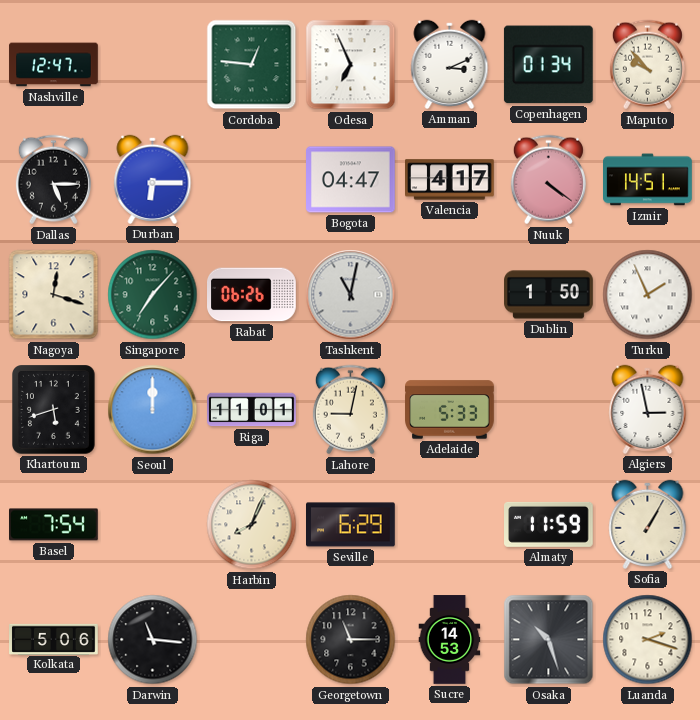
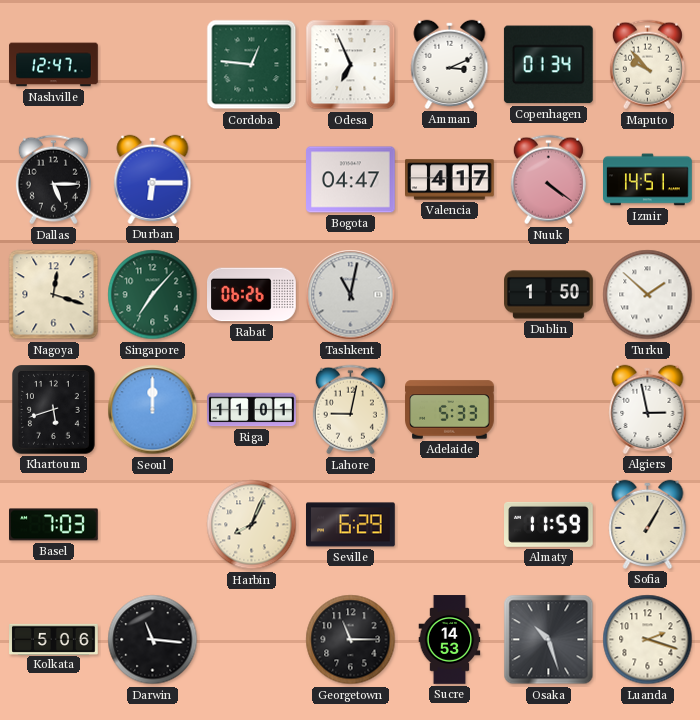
Turku: 1:56 -> 1:52
Basel: 7:54 -> 7:03
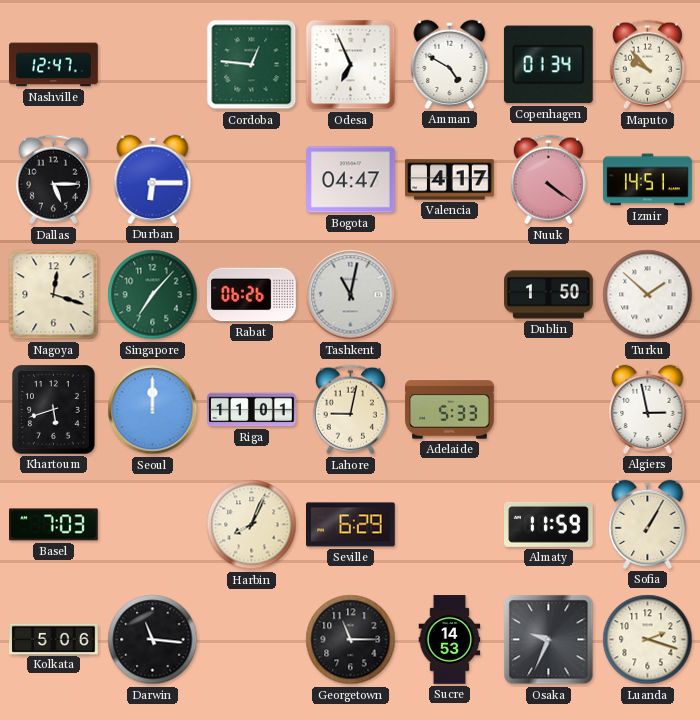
Amman: 3:11 -> 4:50
Osaka: 10:27 -> 9:34
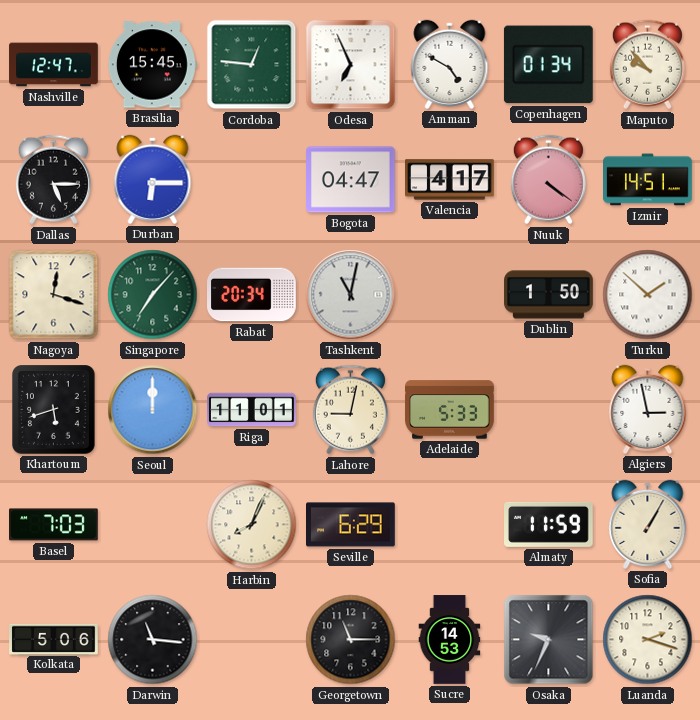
Brasilia: none -> 15:45
Rabat: 06:26 -> 20:34
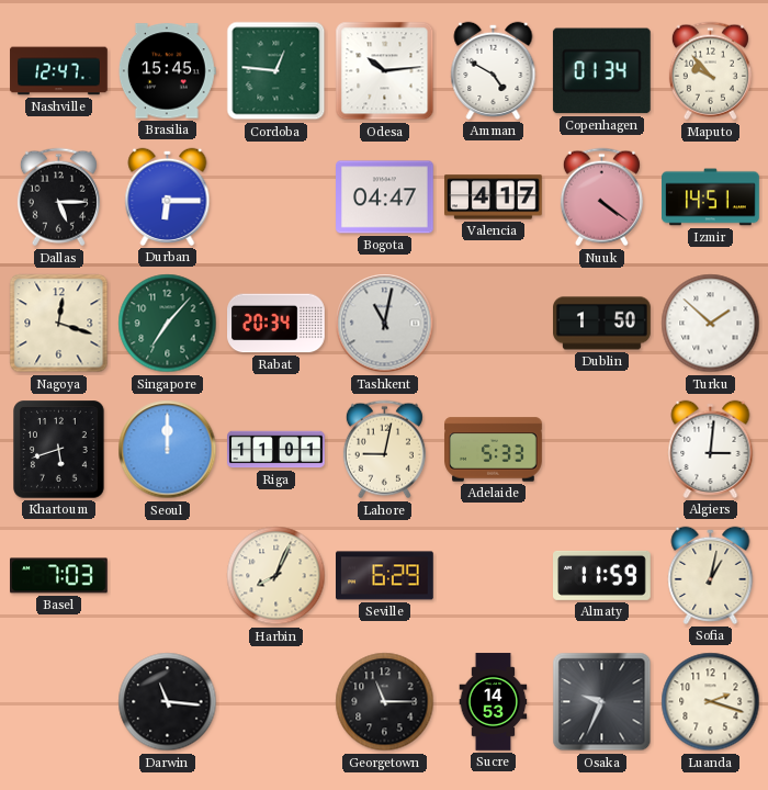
Odesa: 6:56 -> 10:14
Algiers: 2:58 -> 3:01
Sofia: 1:05 -> 1:02
Kolkata: 5:06 -> none
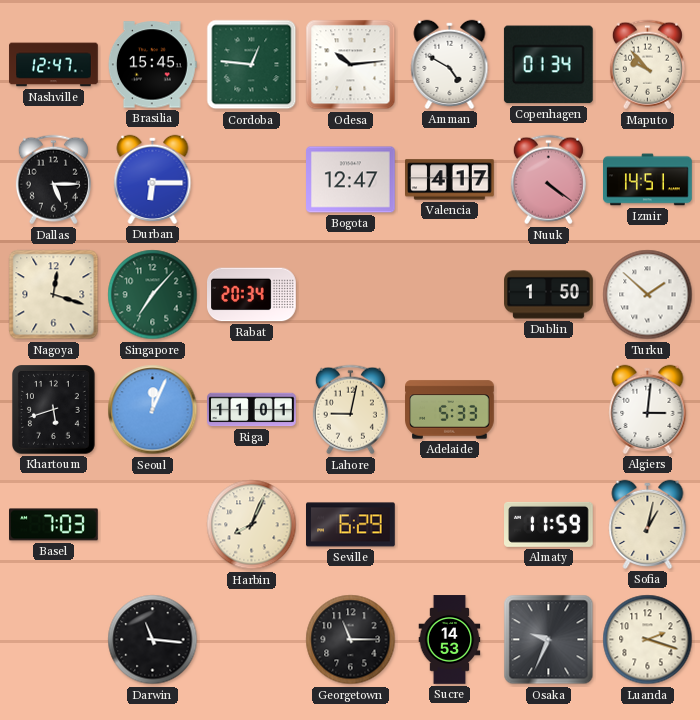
Bogota: 04:47 -> 12:47
Tashkent: 11:02 -> none
Seoul: 12:00 -> 12:04
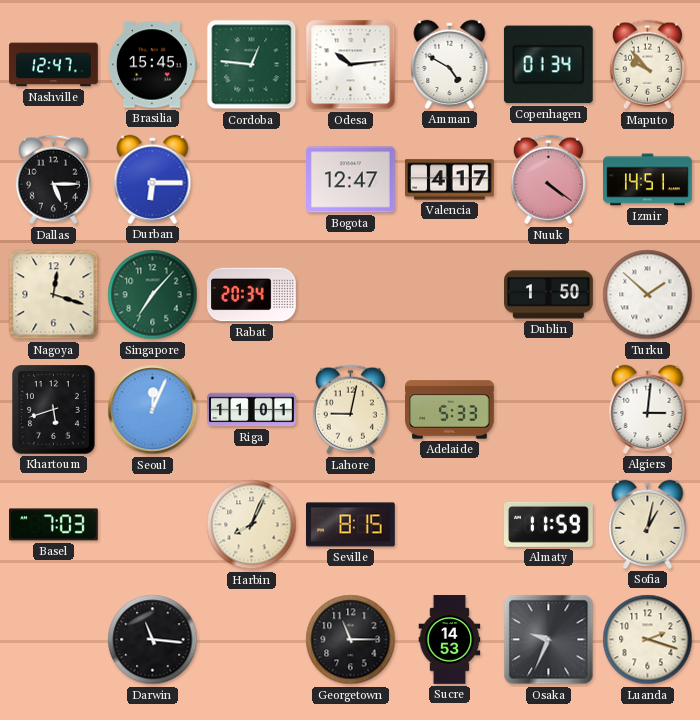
Seville: 6:29 -> 8:15
